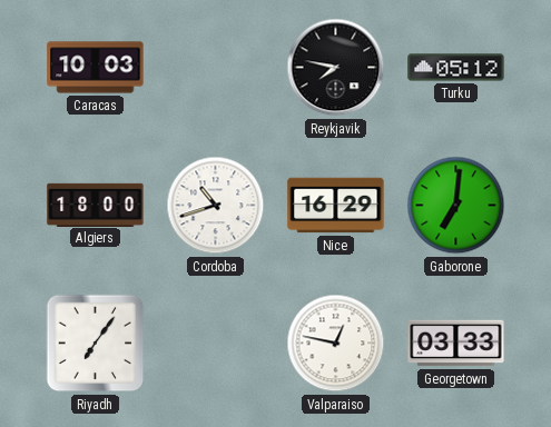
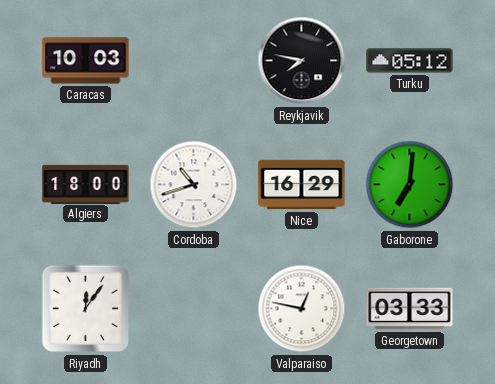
Riyadh: 7:06 -> 12:06
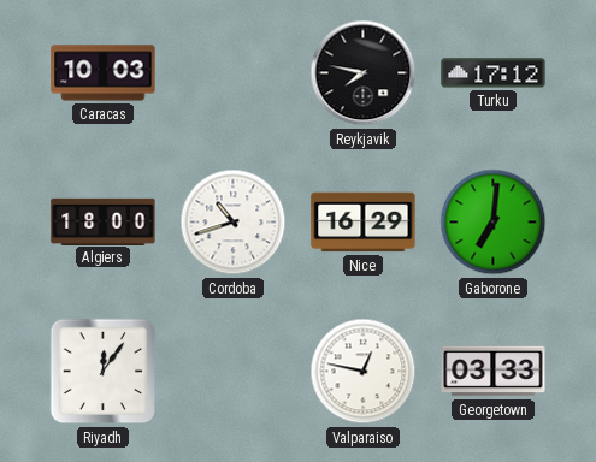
Turku: 05:12 -> 17:12
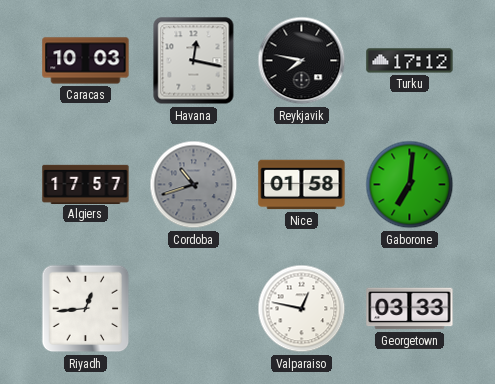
Havana: none -> 12:17
Algiers: 18:00 -> 17:57
Cordoba dial: white -> grey
Nice: 16:29 -> 01:58
Riyadh: 12:06 -> 12:44
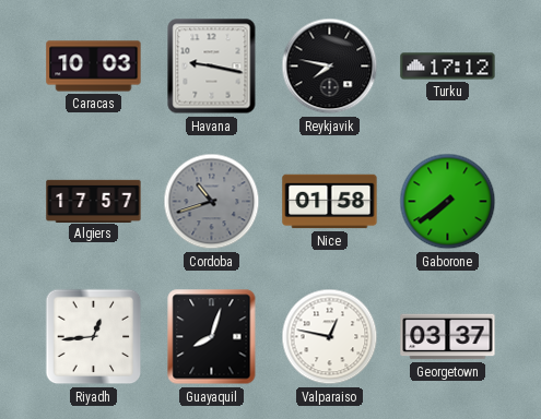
Havana: 12:17 -> 9:17
Gaborone: 7:01 -> 7:39
Guayaquil: none -> 8:03
Georgetown: 03:33 -> 03:37
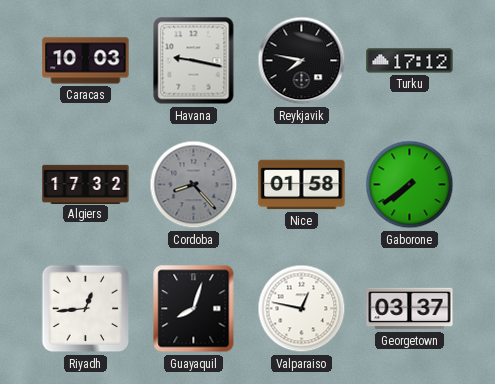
Algiers: 17:57 -> 17:32
Cordoba: 10:42 -> 8:23
